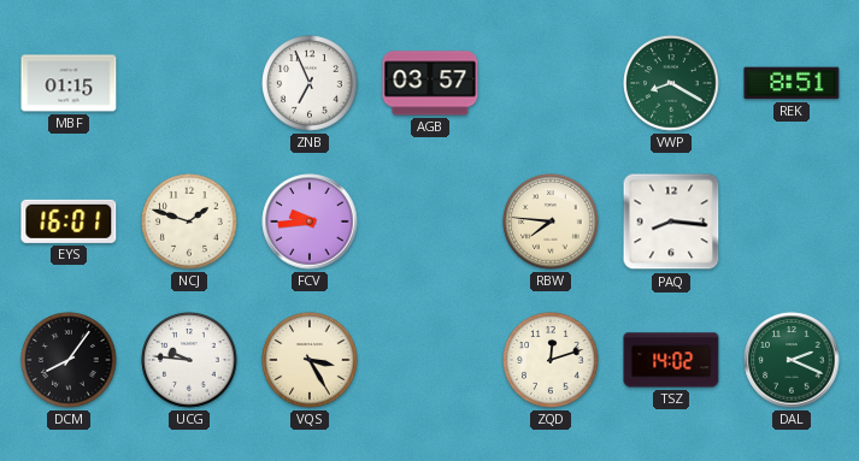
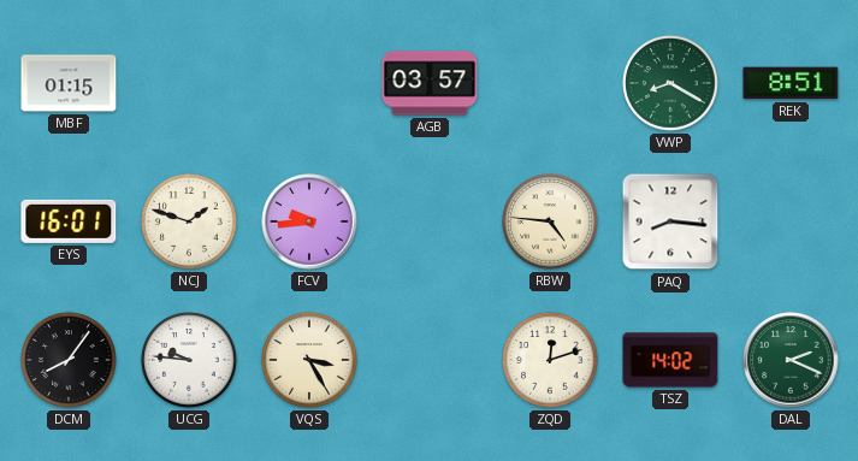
ZNB: 6:56 -> none
RBW: 7:46 -> 4:46
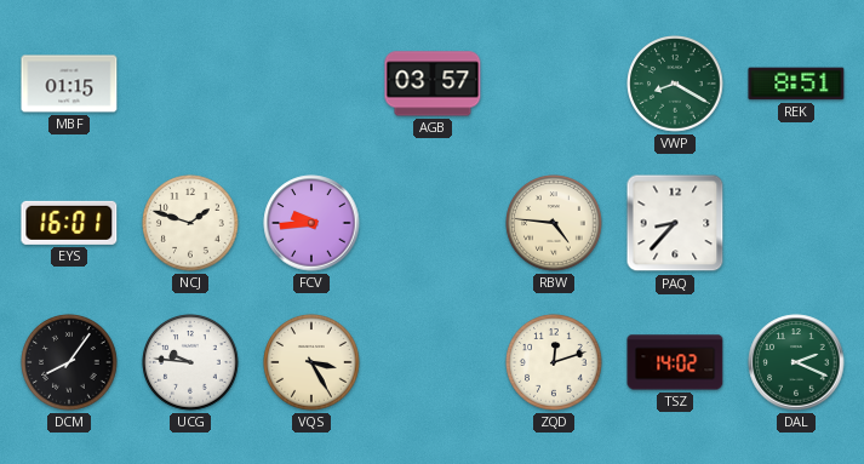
PAQ: 8:16 -> 8:37
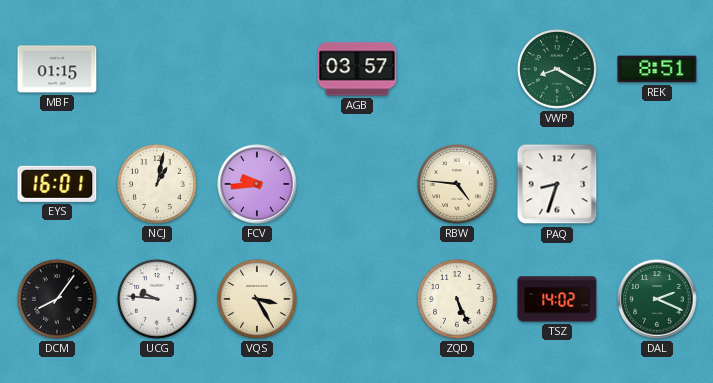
NCJ: 1:48 -> 1:02
PAQ: 8:37 -> 8:33
ZQD: 12:12 -> 5:26
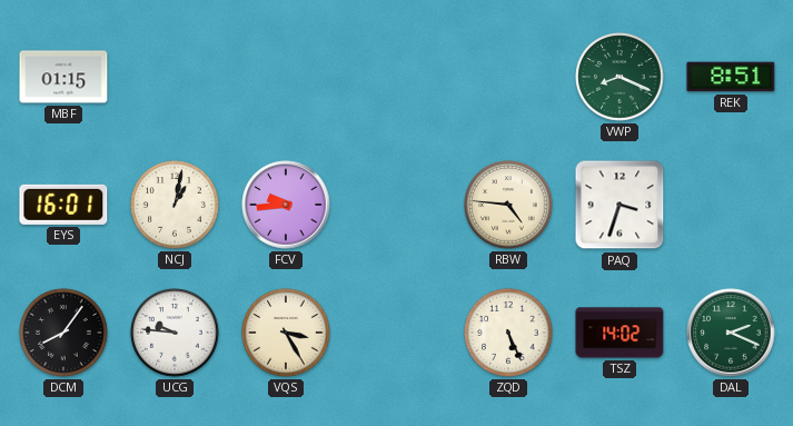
AGB: 03:57 -> none
VWP: 8:20 -> 8:19
PAQ: 8:33 -> 3:33
